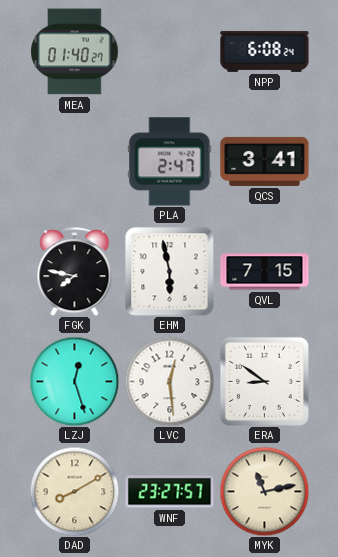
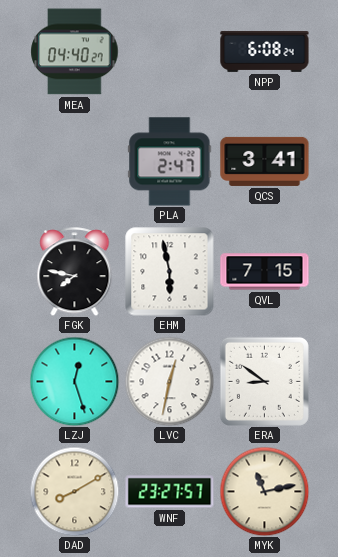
MEA: 01:40 -> 04:40
LVC: 12:29 -> 12:32
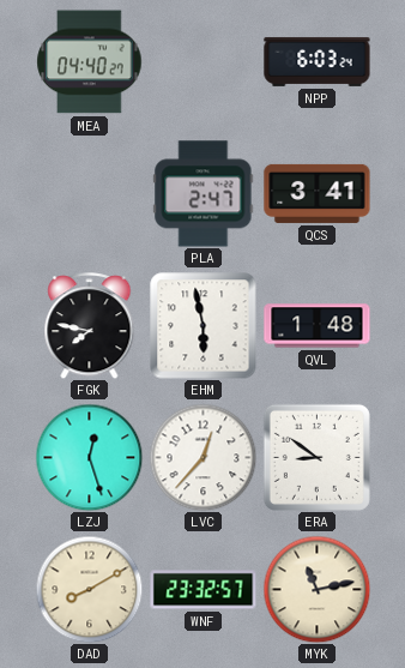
NPP: 6:08 -> 6:03
QVL: 7:15 -> 1:48
LVC: 12:32 -> 12:37
WNF: 23:27 -> 23:32
